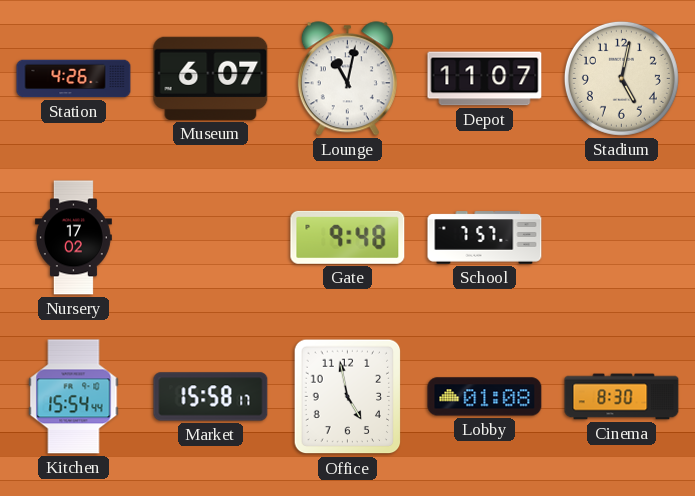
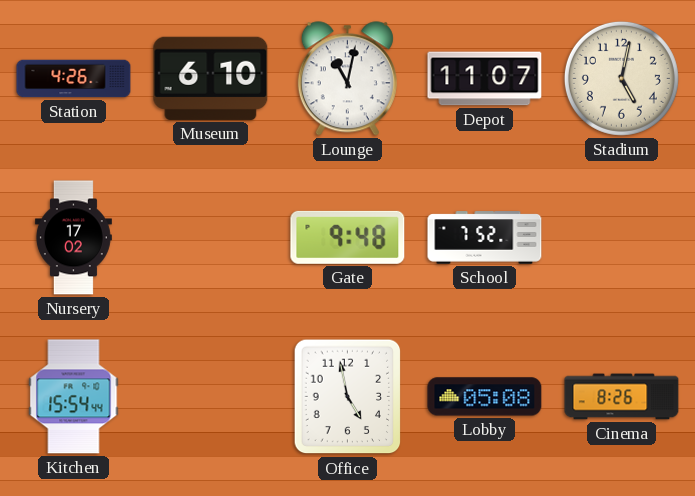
Museum: 6:07 -> 6:10
School: 7:57 -> 7:52
Market: 15:58 -> none
Lobby: 01:08 -> 05:08
Cinema: 8:30 -> 8:26
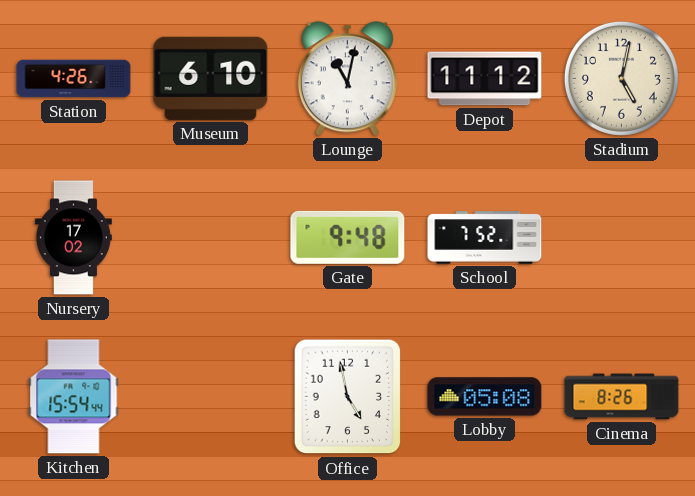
Depot: 11:07 -> 11:12
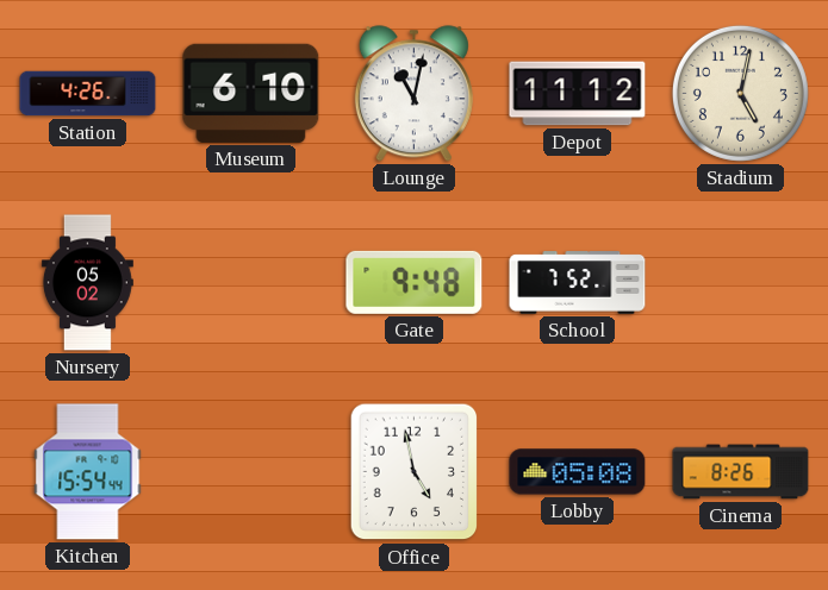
Nursery: 17:02 -> 05:02
